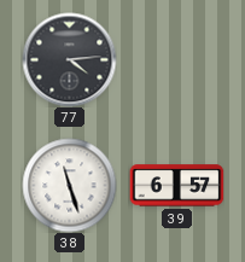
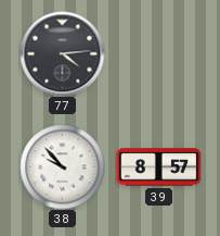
38: 11:27 -> 9:53
39: 6:57 -> 8:57
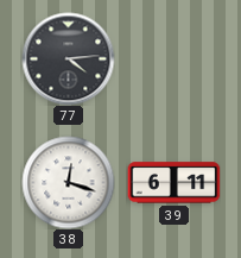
38: 9:53 -> 12:18
39: 8:57 -> 6:11
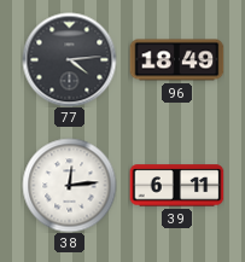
96: none -> 18:49
38: 12:18 -> 12:14
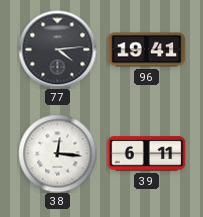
96: 18:49 -> 19:41
38: 12:14 -> 12:16
